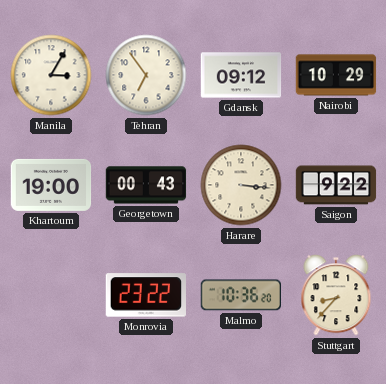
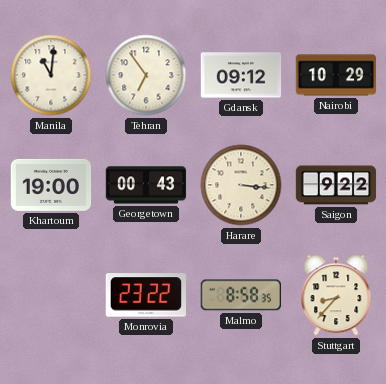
Manila: 3:05 -> 11:01
Malmo: 10:36 -> 8:58
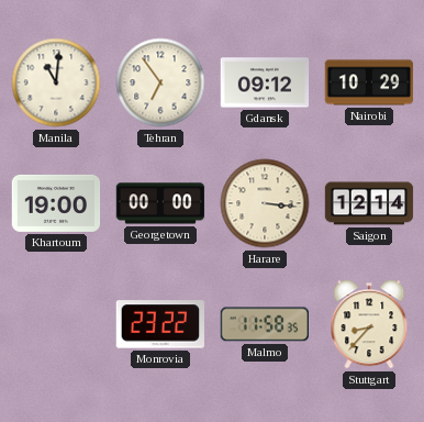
Georgetown: 00:43 -> 00:00
Saigon: 9:22 -> 12:14
Malmo: 8:58 -> 11:58
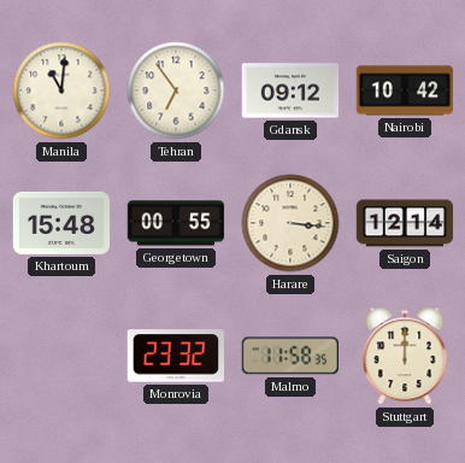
Nairobi: 10:29 -> 10:42
Khartoum: 19:00 -> 15:48
Georgetown: 00:00 -> 00:55
Monrovia: 23:22 -> 23:32
Stuttgart: 8:37 -> 12:00
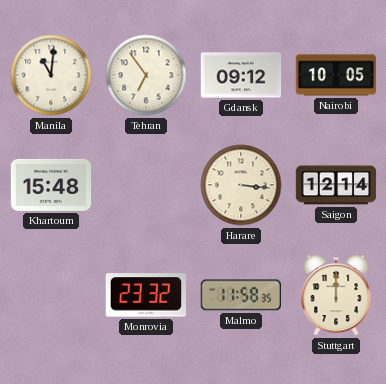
Nairobi: 10:42 -> 10:05
Georgetown: 00:55 -> none
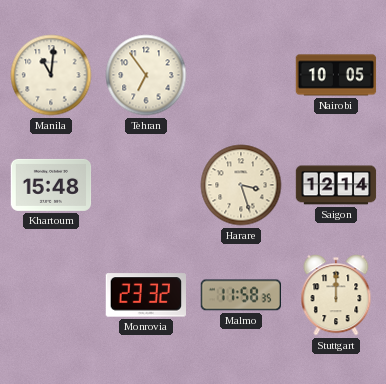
Gdansk: 09:12 -> none
Harare: 3:16 -> 3:27
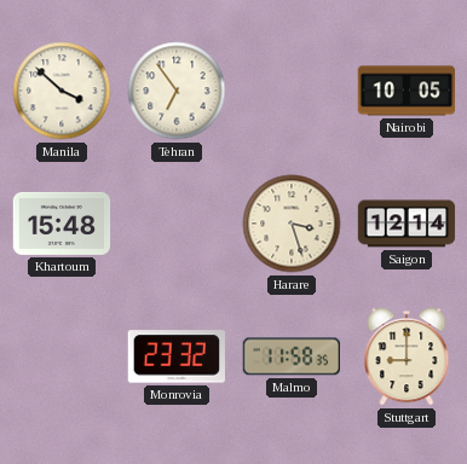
Manila: 11:01 -> 3:52
Stuttgart: 12:00 -> 9:00
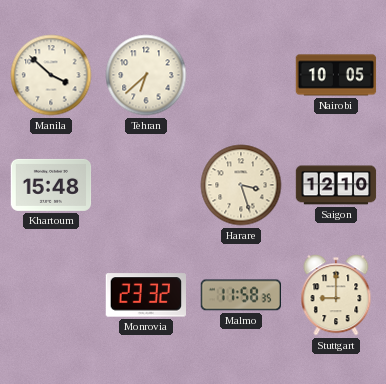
Tehran: 6:54 -> 6:38
Saigon: 12:14 -> 12:10
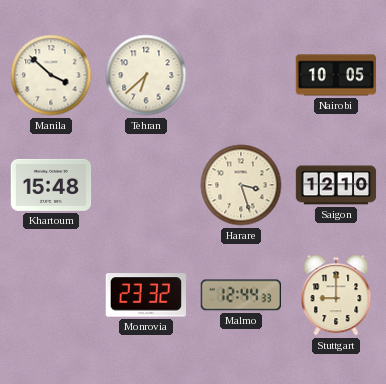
Malmo: 11:58 -> 12:44
